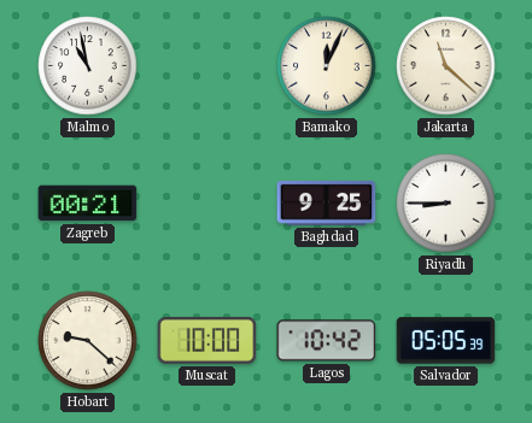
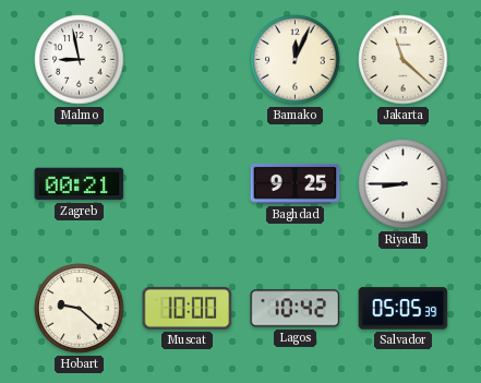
Malmo: 10:58 -> 8:58
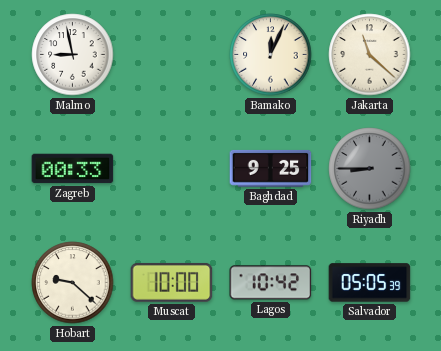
Zagreb: 00:21 -> 00:33
Riyadh dial: white -> grey
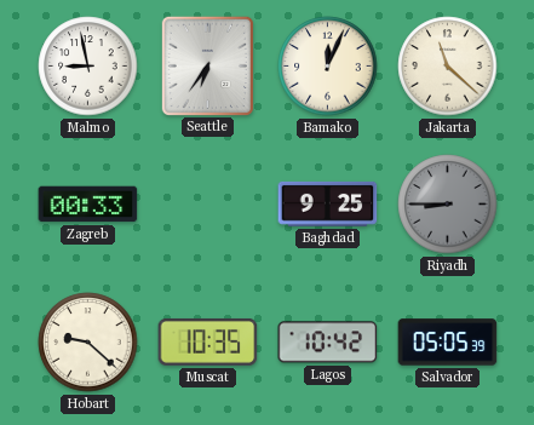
Seattle: none -> 6:36
Muscat: 10:00 -> 10:35
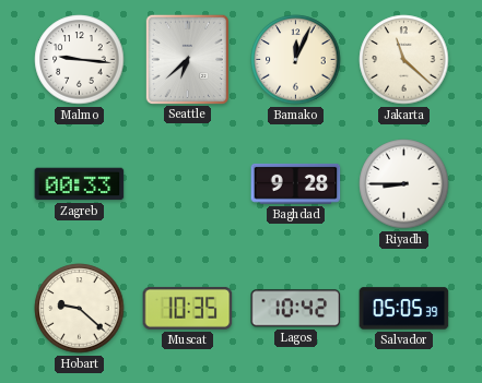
Malmo: 8:58 -> 9:16
Seattle: 6:36 -> 6:38
Baghdad: 9:25 -> 9:28
Riyadh dial: grey -> white
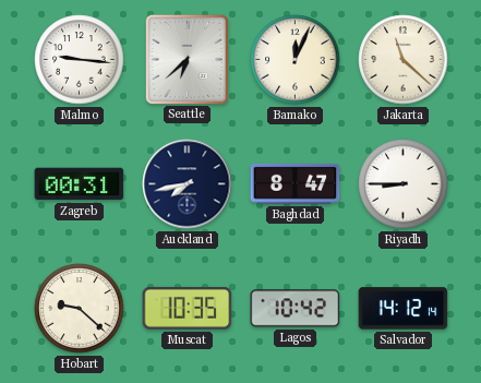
Zagreb: 00:33 -> 00:31
Auckland: none -> 7:43
Baghdad: 9:28 -> 8:47
Salvador: 05:05 -> 14:12
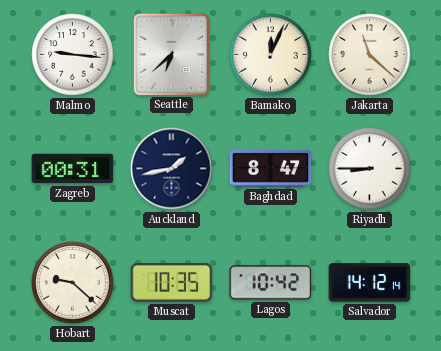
Auckland: 7:43 -> 1:43
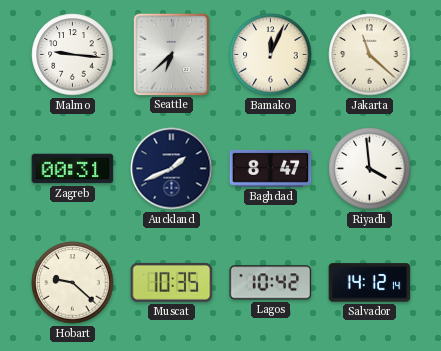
Auckland: 1:43 -> 1:41
Riyadh: 8:45 -> 3:59
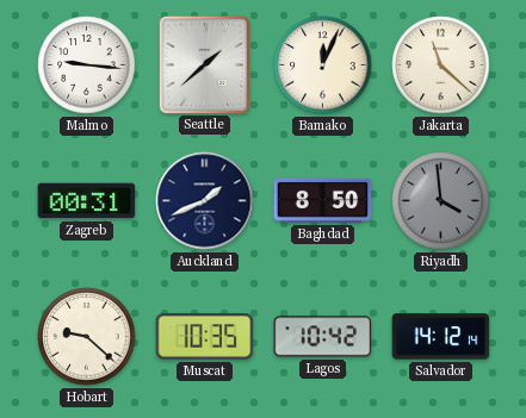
Seattle: 6:38 -> 1:38
Baghdad: 8:47 -> 8:50
Riyadh dial: white -> grey
